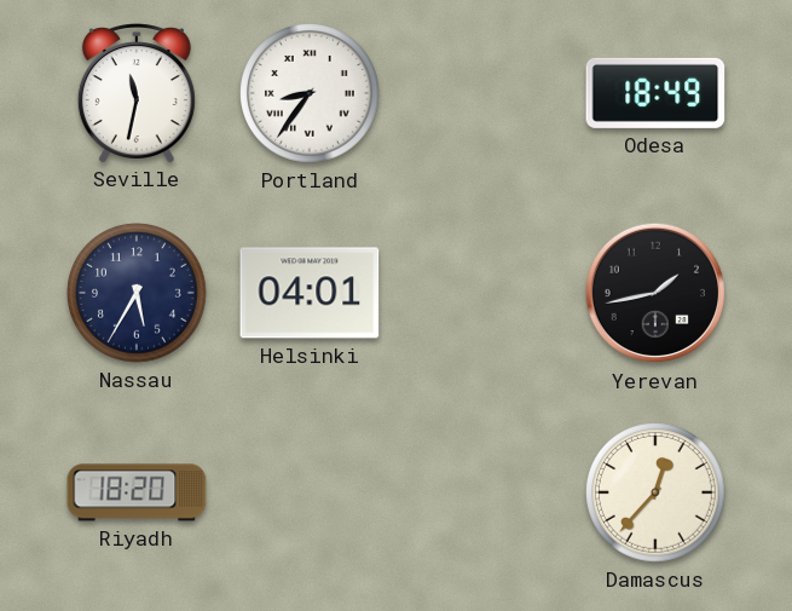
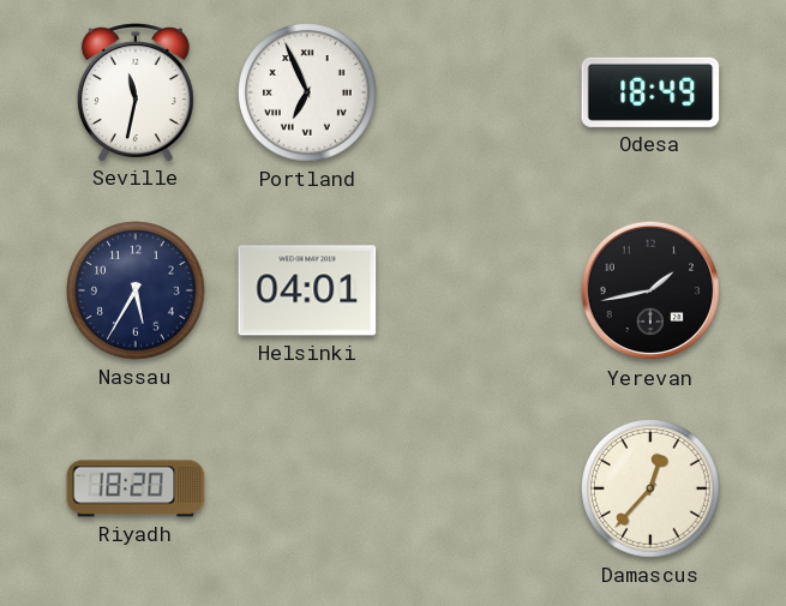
Portland: 8:36 -> 6:56
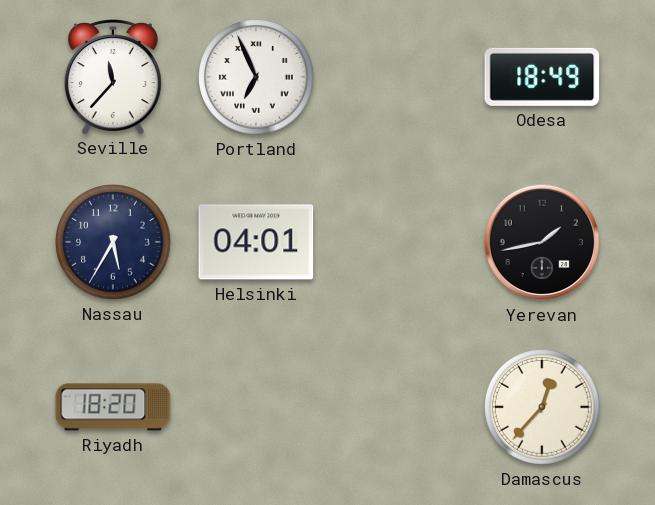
Seville: 11:32 -> 11:37
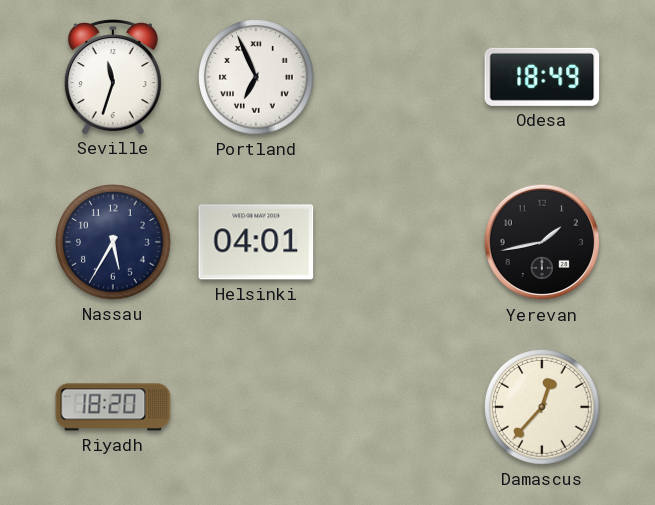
Seville: 11:37 -> 11:33
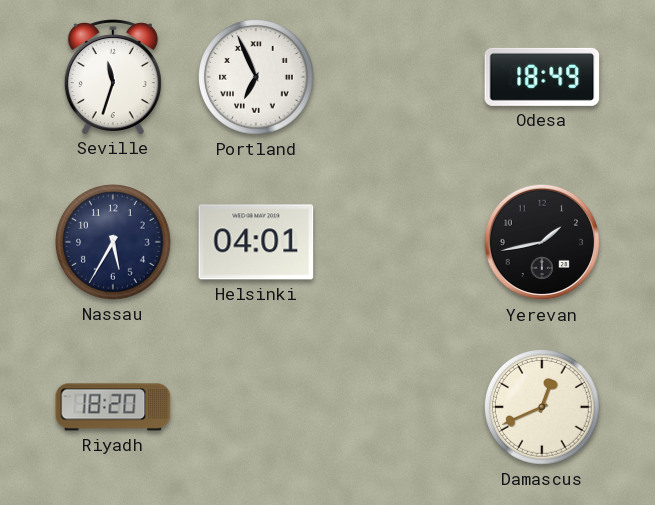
Damascus: 12:37 -> 12:41
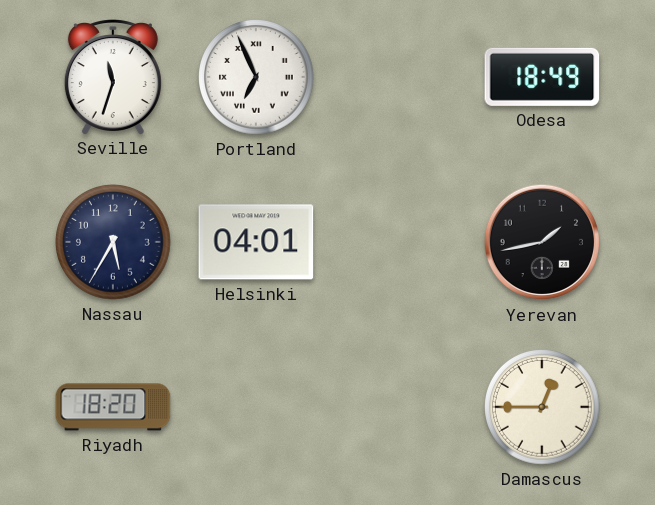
Damascus: 12:41 -> 12:45
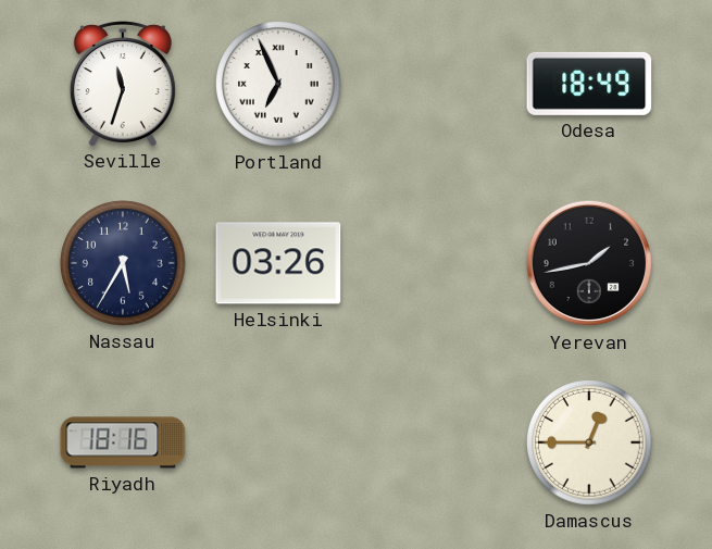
Helsinki: 04:01 -> 03:26
Riyadh: 18:20 -> 18:16
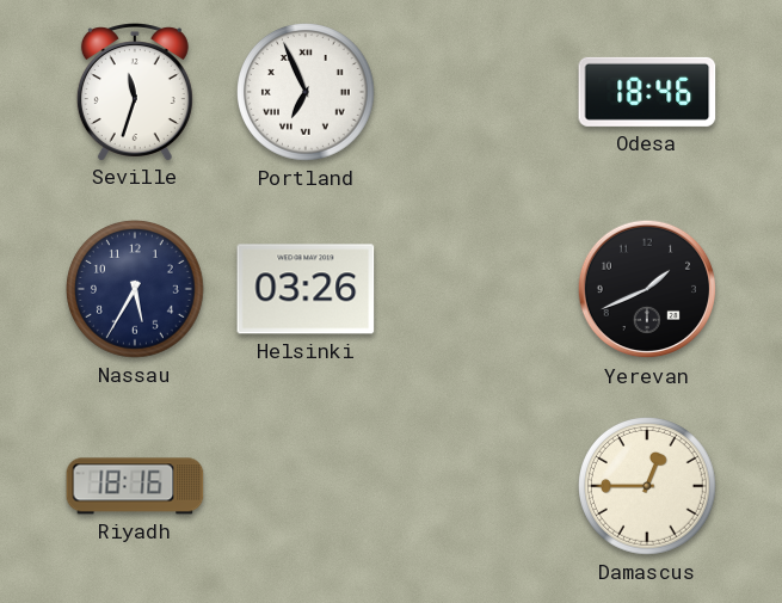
Odesa: 18:49 -> 18:46
Yerevan: 1:43 -> 1:41
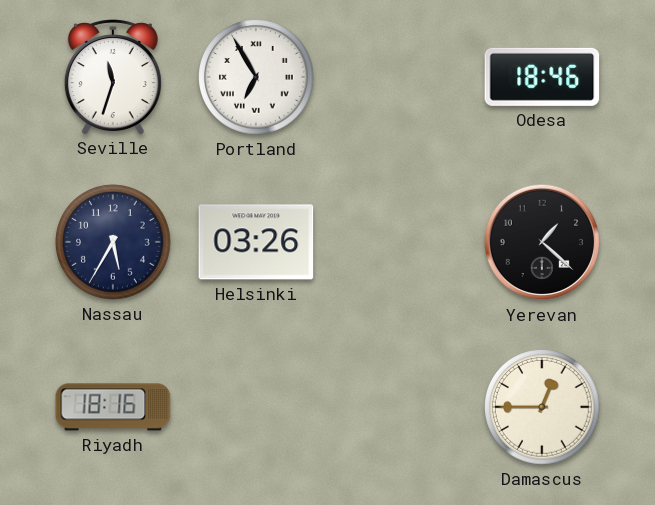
Portland: 6:56 -> 6:55
Yerevan: 1:41 -> 1:22
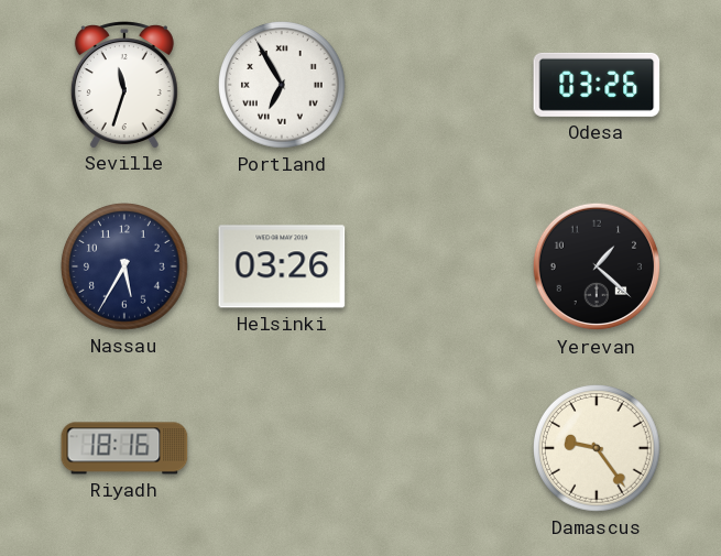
Odesa: 18:46 -> 03:26
Damascus: 12:45 -> 9:24
